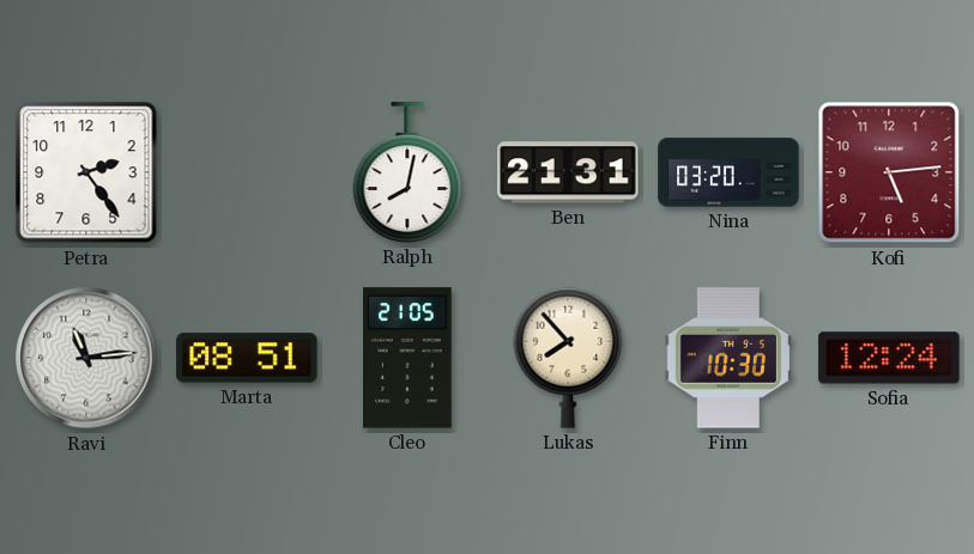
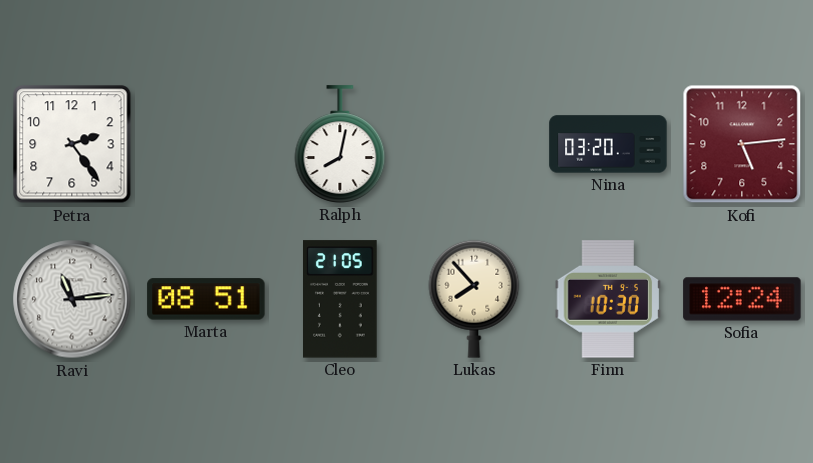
Ben: 21:31 -> none
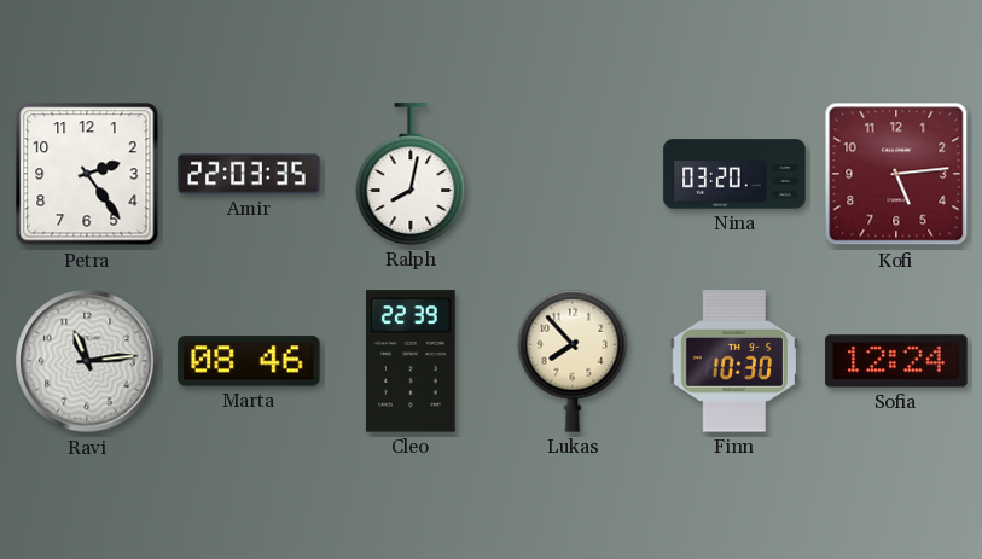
Amir: none -> 22:03
Marta: 08:51 -> 08:46
Cleo: 21:05 -> 22:39
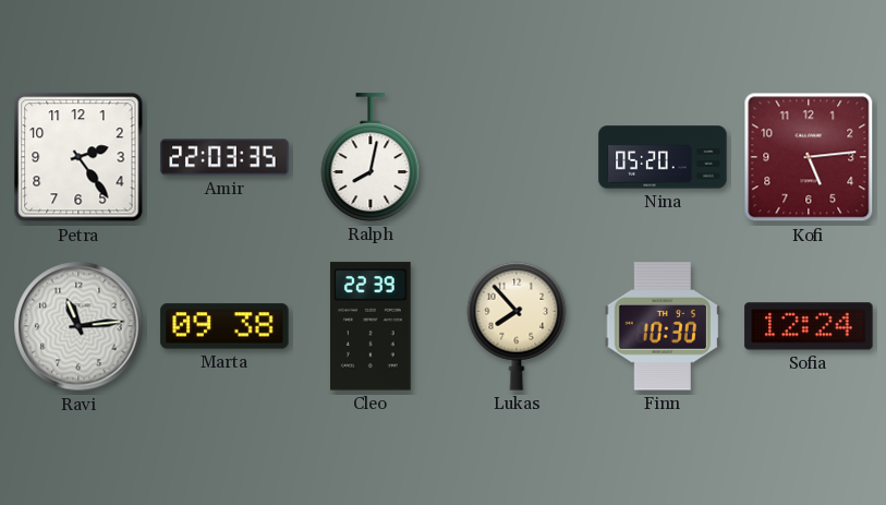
Nina: 03:20 -> 05:20
Marta: 08:46 -> 09:38
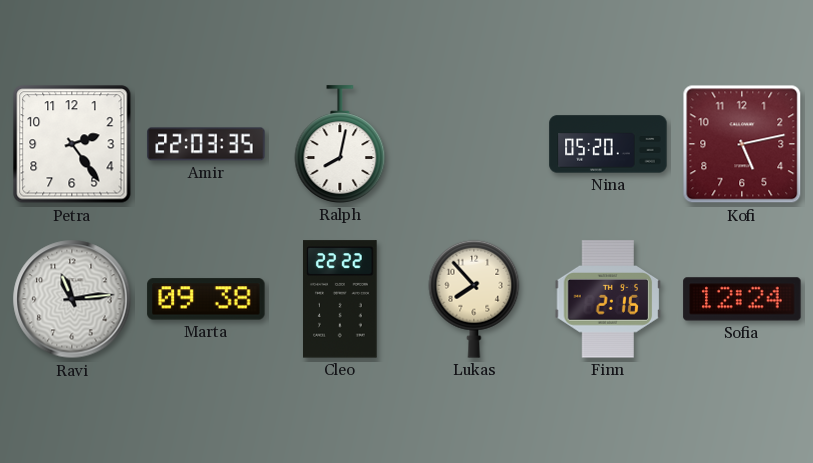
Kofi: 5:14 -> 5:13
Cleo: 22:39 -> 22:22
Finn: 10:30 -> 2:16
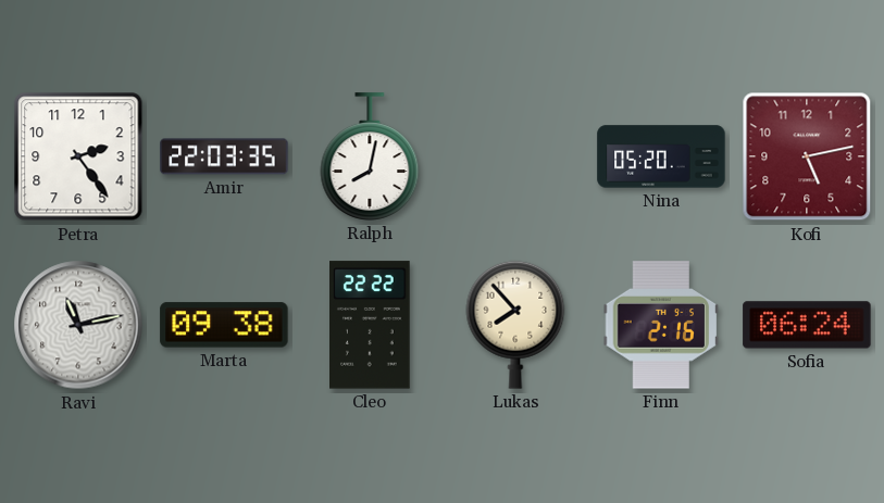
Ravi: 11:14 -> 11:13
Sofia: 12:24 -> 06:24
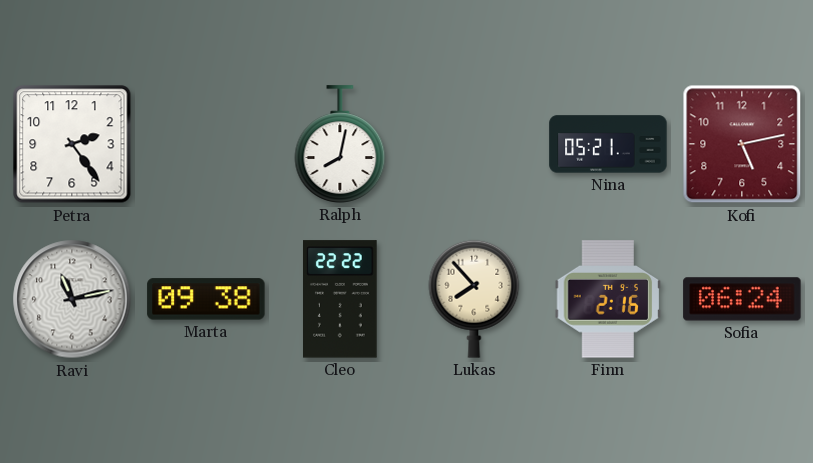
Amir: 22:03 -> none
Nina: 05:20 -> 05:21
